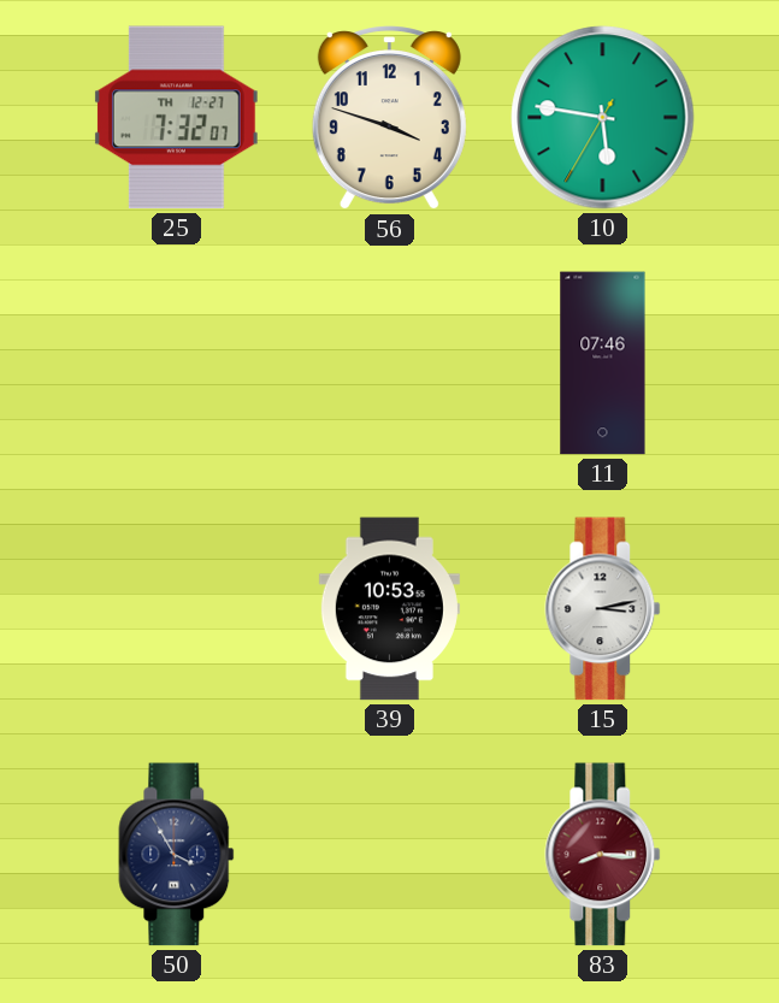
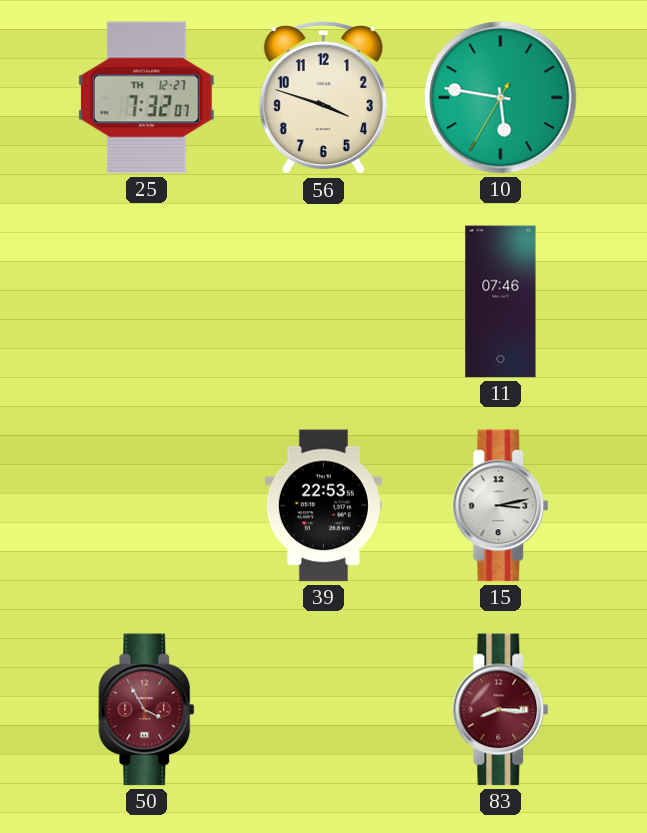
39: 10:53 -> 22:53
50 dial: navy -> burgundy
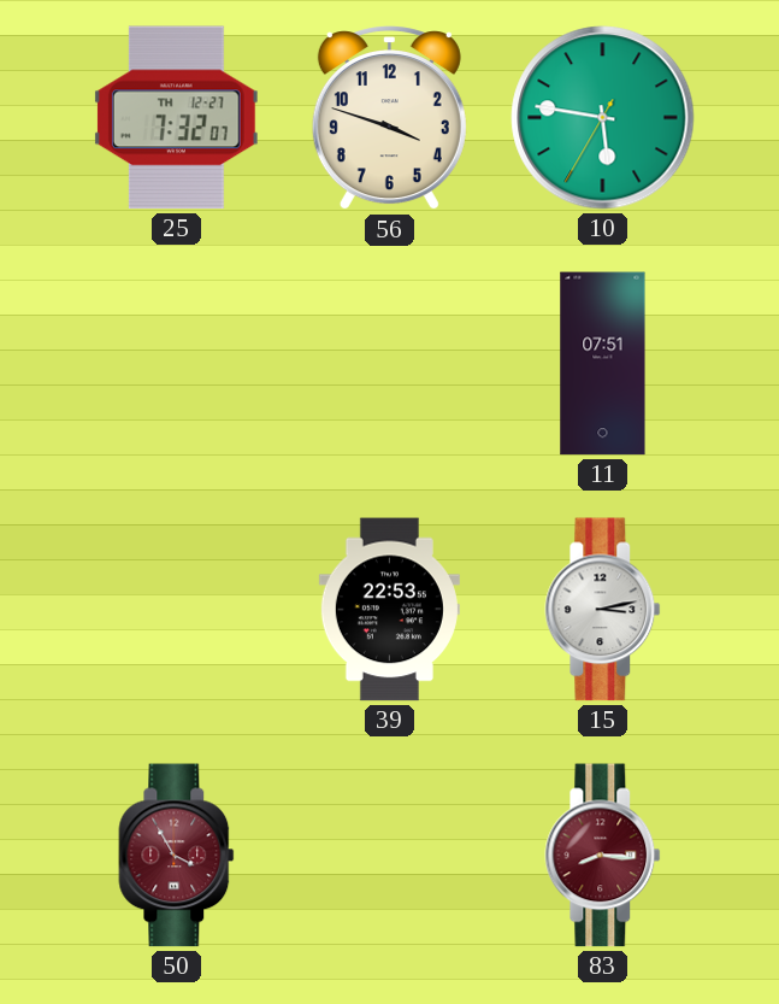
11: 07:46 -> 07:51
